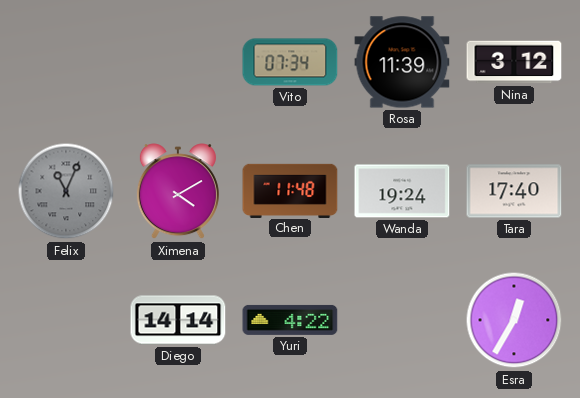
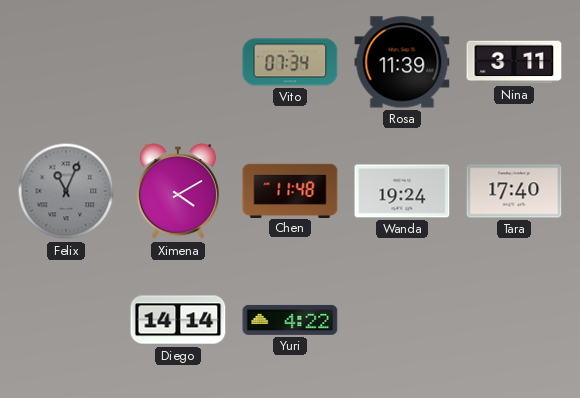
Nina: 3:12 -> 3:11
Esra: 12:35 -> none
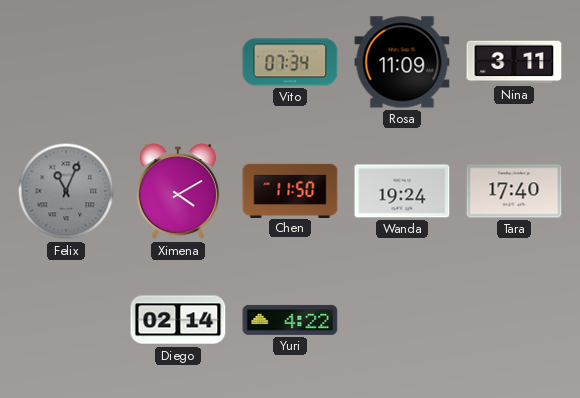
Rosa: 11:39 -> 11:09
Chen: 11:48 -> 11:50
Diego: 14:14 -> 02:14
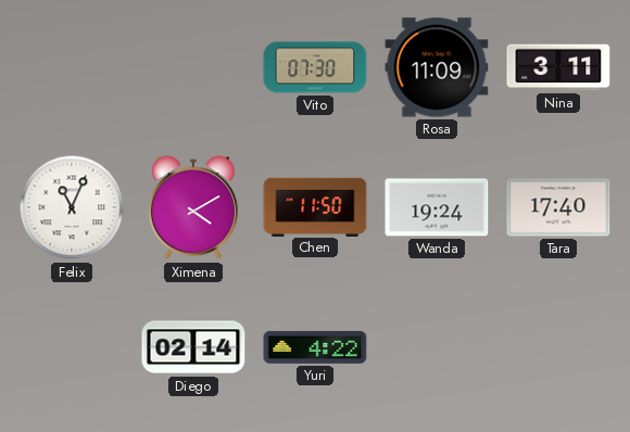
Vito: 07:34 -> 07:30
Felix dial: grey -> white
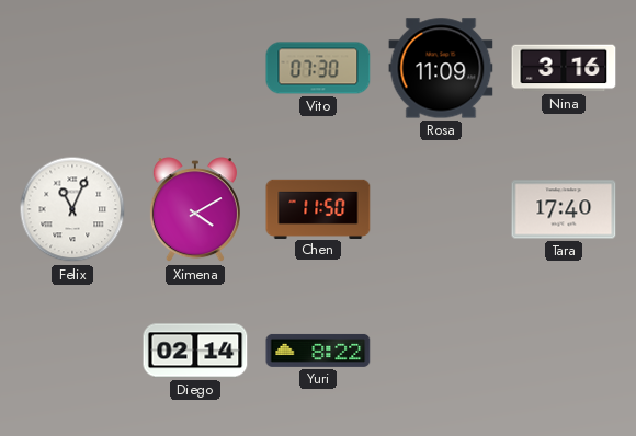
Nina: 3:11 -> 3:16
Wanda: 19:24 -> none
Yuri: 4:22 -> 8:22
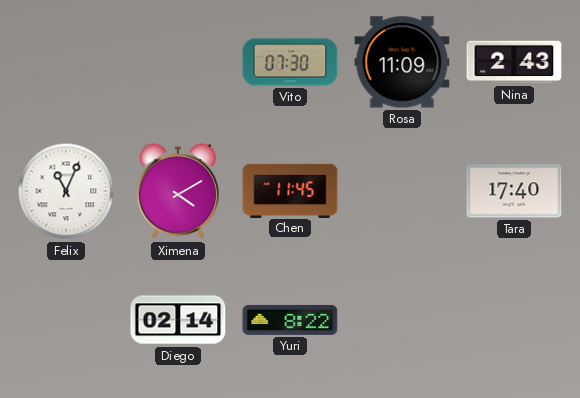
Nina: 3:16 -> 2:43
Chen: 11:50 -> 11:45
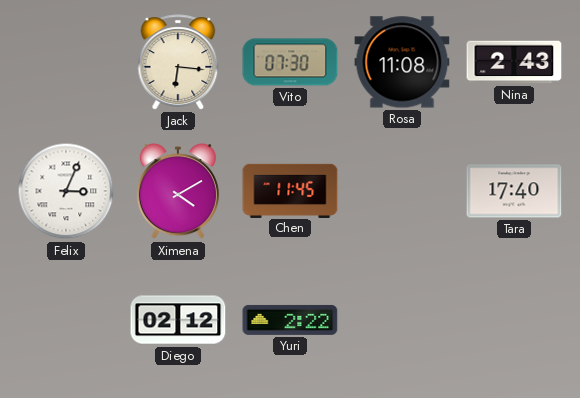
Jack: none -> 6:16
Rosa: 11:09 -> 11:08
Felix: 11:04 -> 3:04
Diego: 02:14 -> 02:12
Yuri: 8:22 -> 2:22
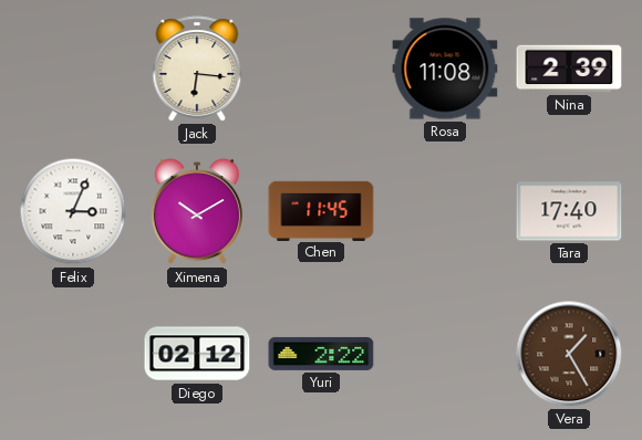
Vito: 07:30 -> none
Nina: 2:43 -> 2:39
Ximena: 4:10 -> 10:10
Vera: none -> 1:25
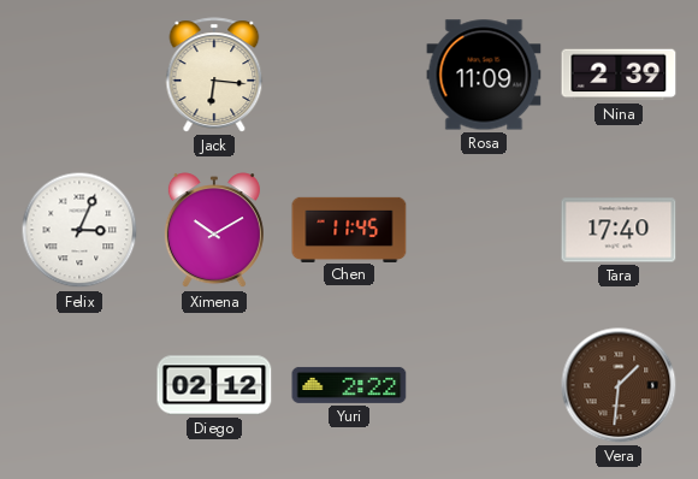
Rosa: 11:08 -> 11:09
Vera: 1:25 -> 1:31
